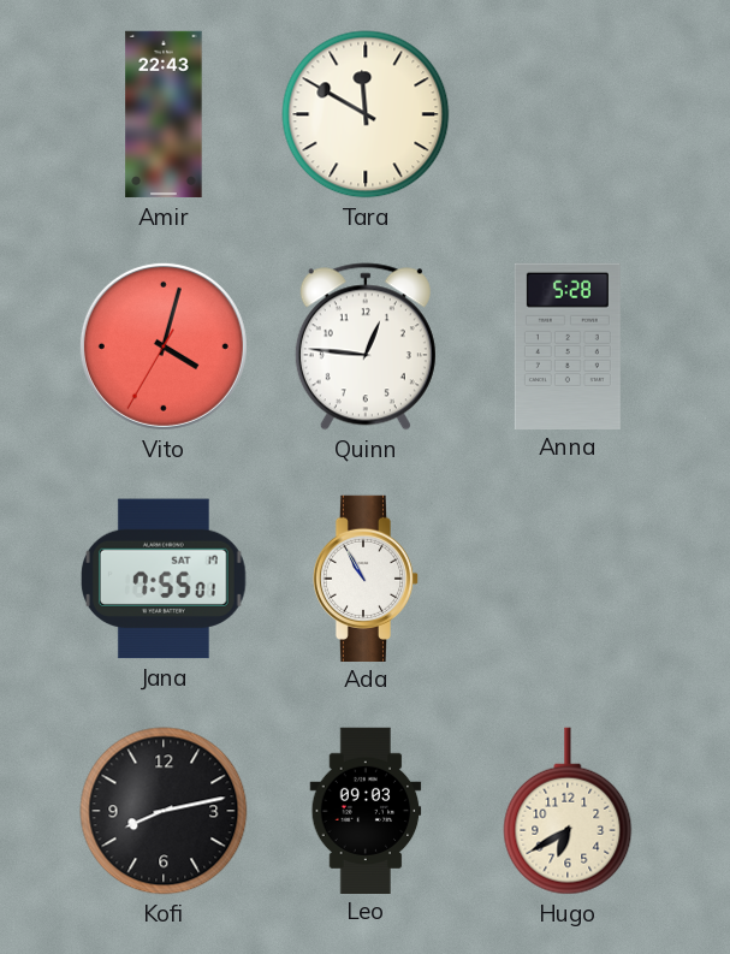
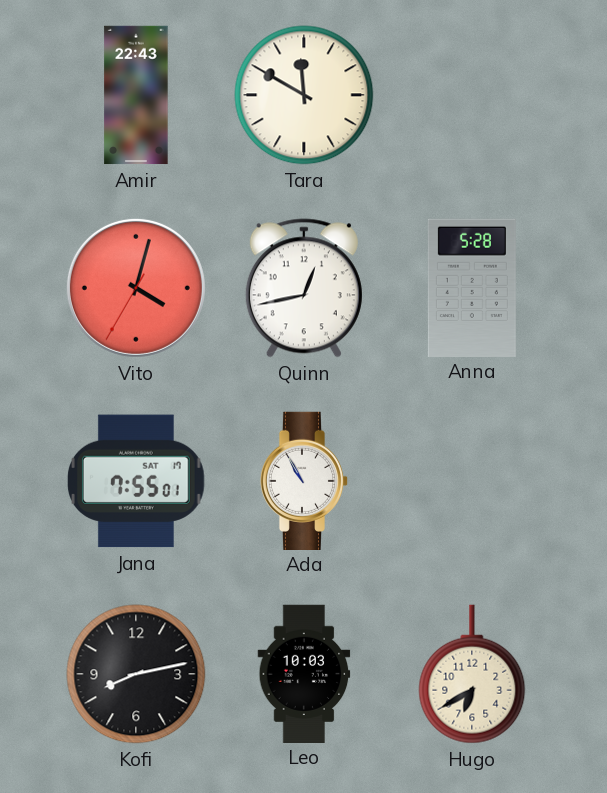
Quinn: 12:46 -> 12:43
Leo: 09:03 -> 10:03
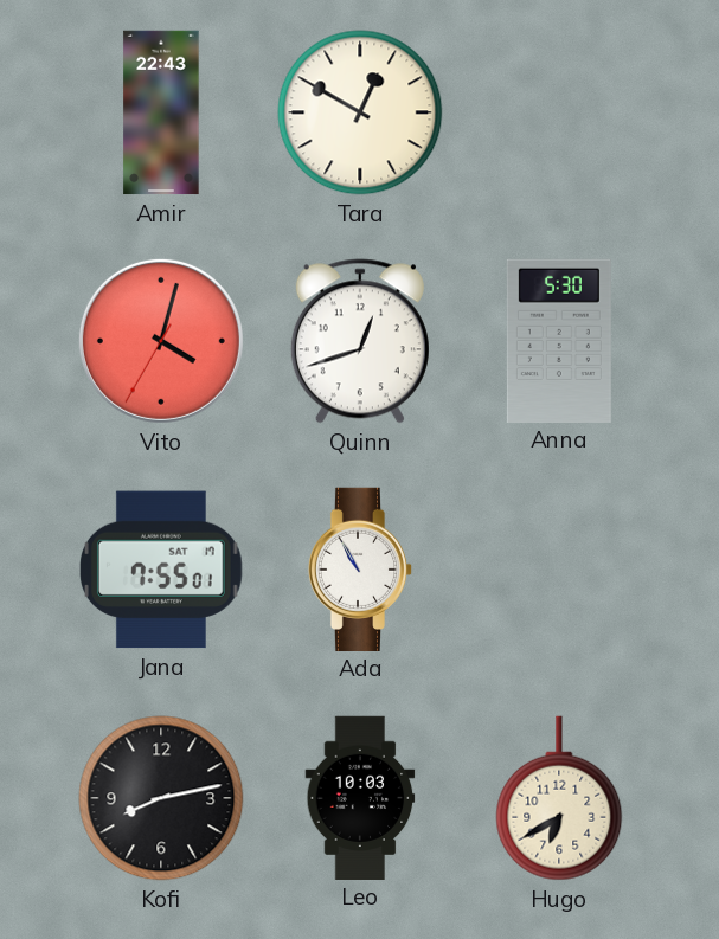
Tara: 11:50 -> 12:50
Quinn: 12:43 -> 12:42
Anna: 5:28 -> 5:30
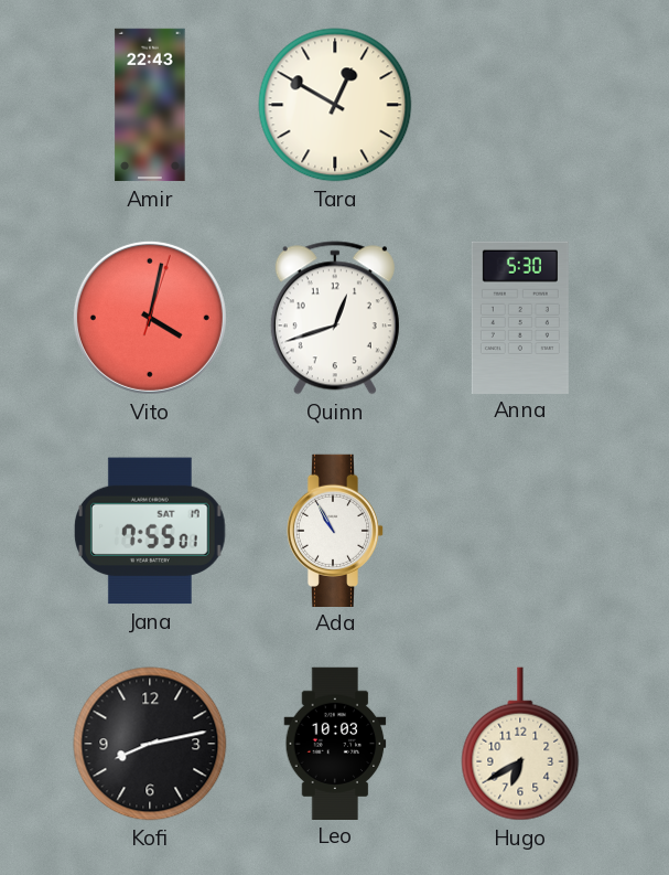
Vito: 4:02:35 -> 4:02:03
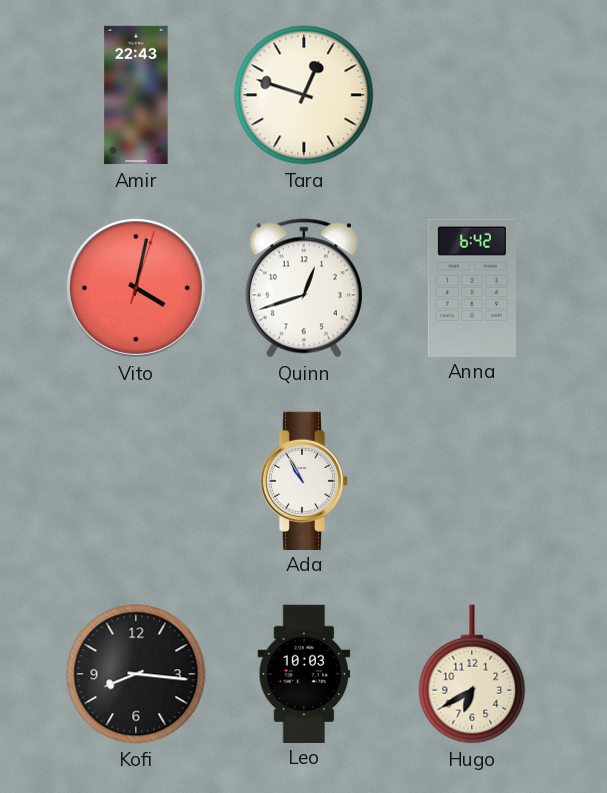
Tara: 12:50 -> 12:48
Anna: 5:30 -> 6:42
Jana: 7:55 -> none
Kofi: 8:13 -> 8:16
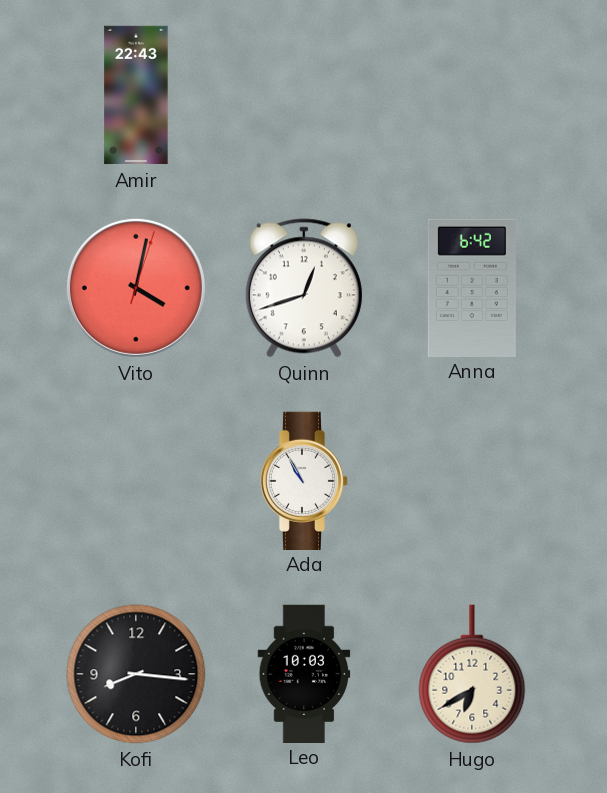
Tara: 12:48 -> none
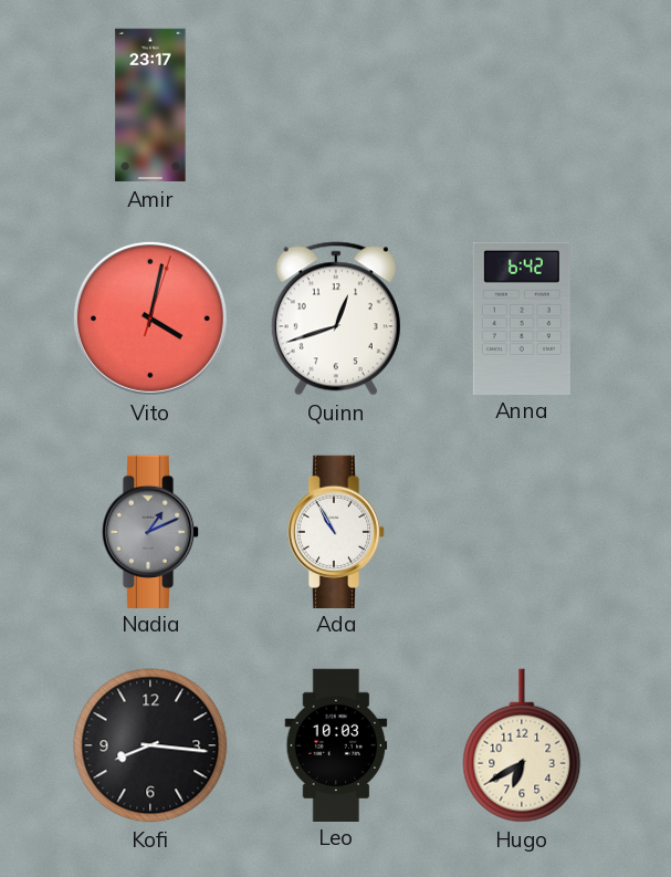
Amir: 22:43 -> 23:17
Nadia: none -> 1:11
